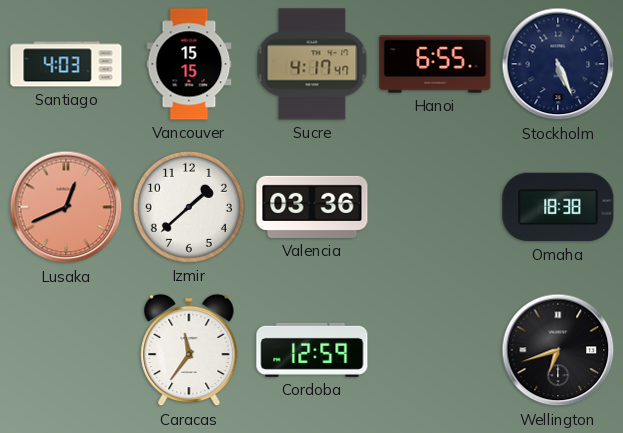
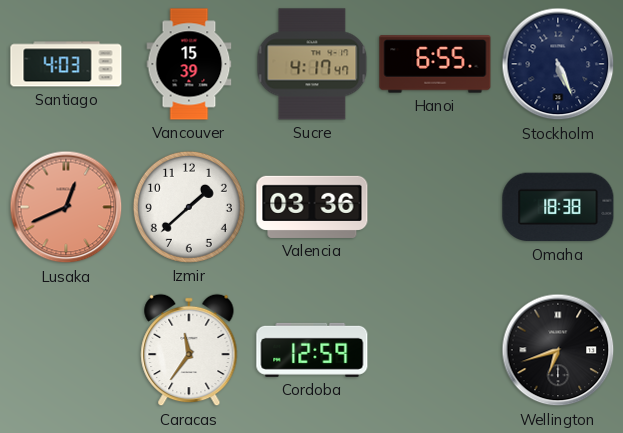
Vancouver: 15:15 -> 15:39
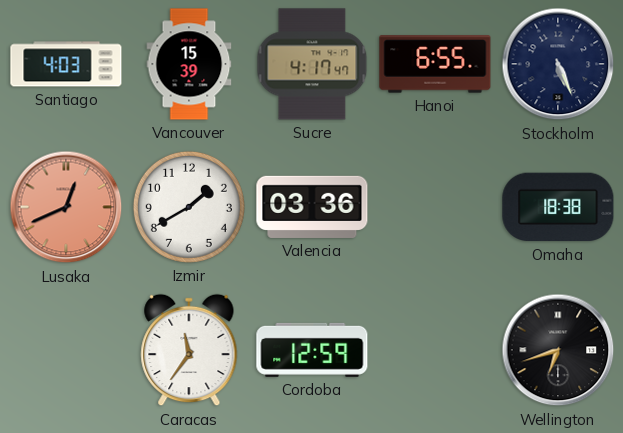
Izmir: 1:38 -> 1:40
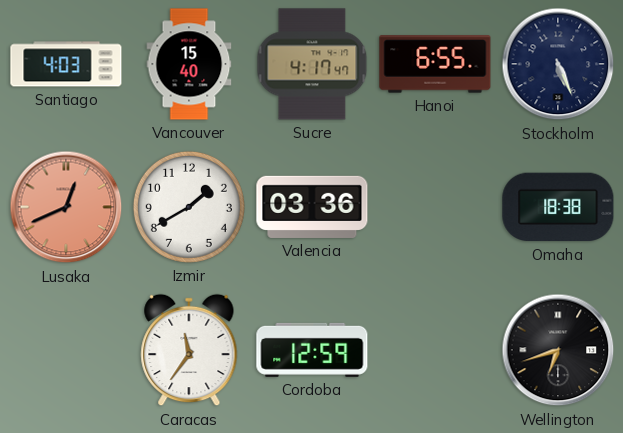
Vancouver: 15:39 -> 15:40
